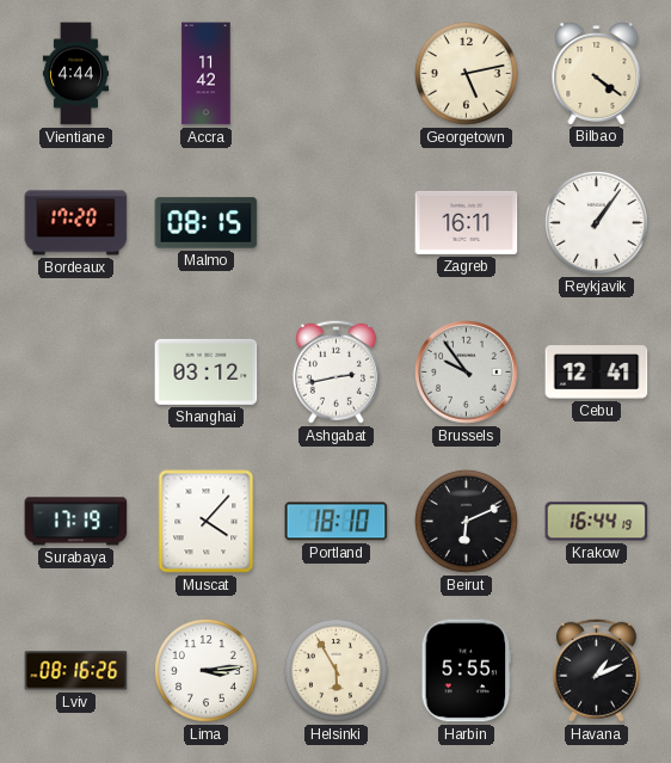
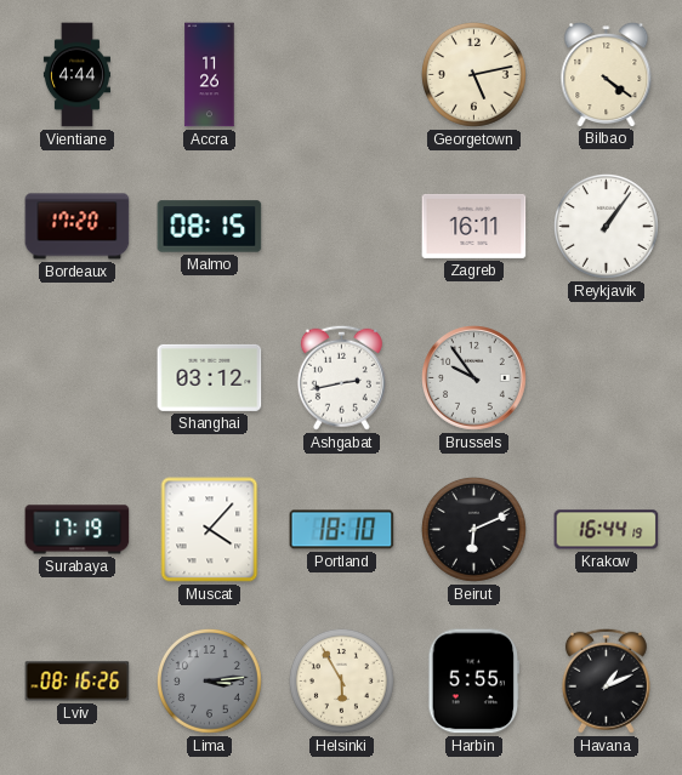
Accra: 11:42 -> 11:26
Cebu: 12:41 -> none
Lima dial: white -> grey
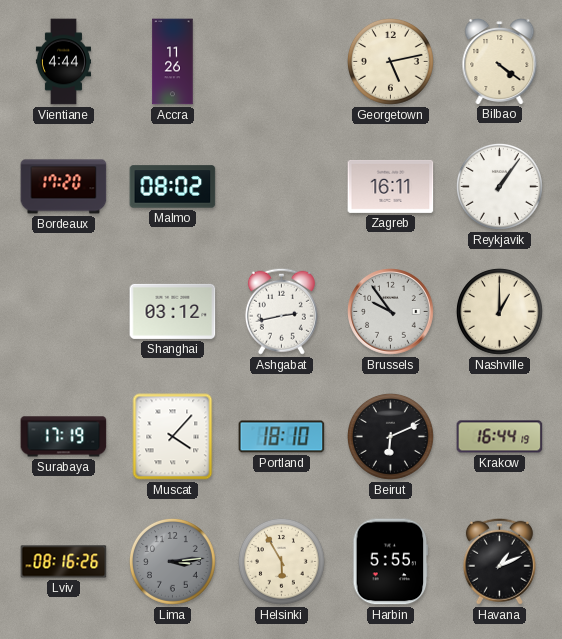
Malmo: 08:15 -> 08:02
Nashville: none -> 1:00
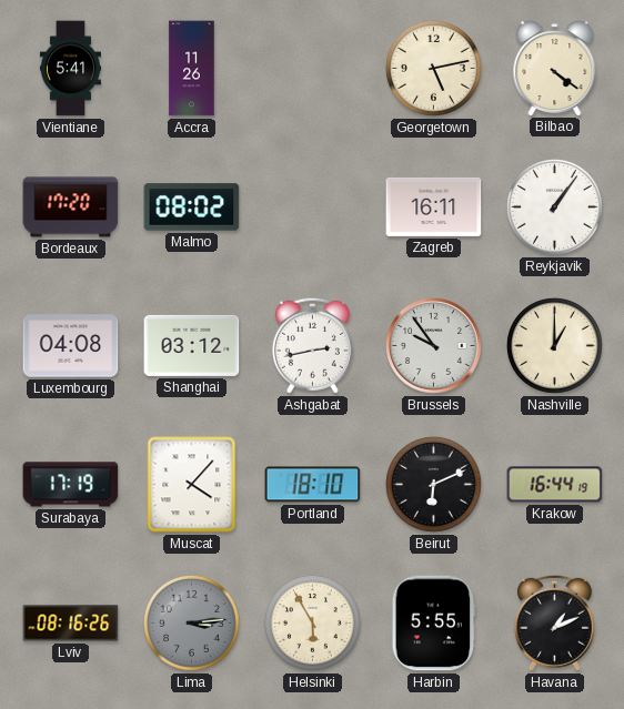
Vientiane: 4:44 -> 5:41
Luxembourg: none -> 04:08
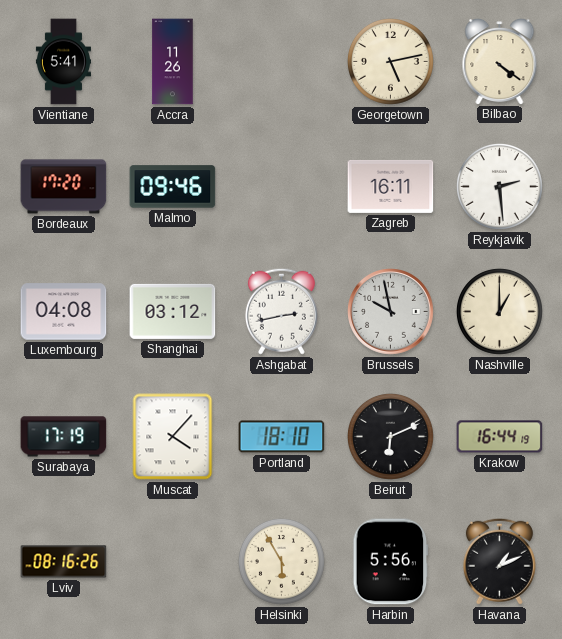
Malmo: 08:02 -> 09:46
Reykjavik: 1:06 -> 2:29
Brussels: 9:54 -> 9:58
Lima: 3:14 -> none
Harbin: 5:55 -> 5:56
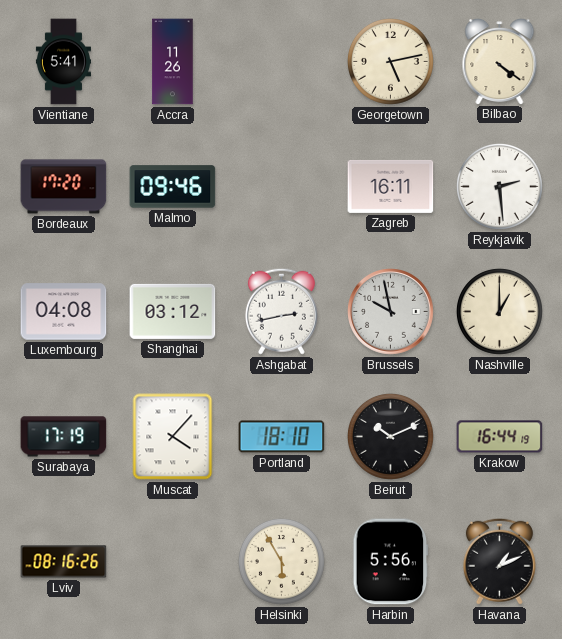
Beirut: 6:11 -> 10:11
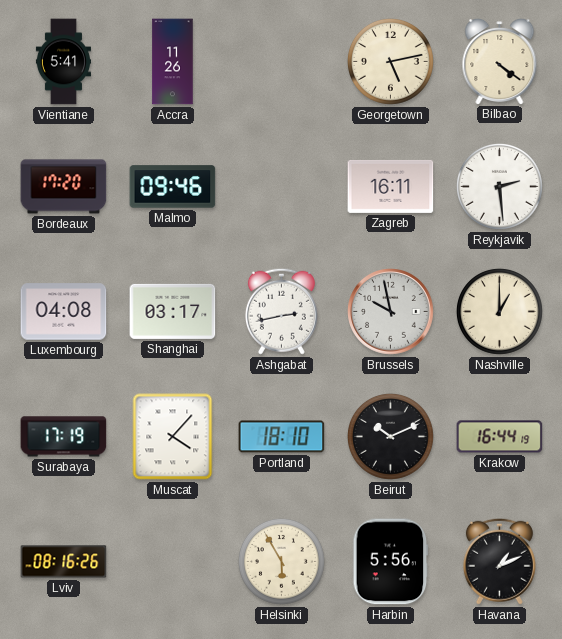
Shanghai: 03:12 -> 03:17
